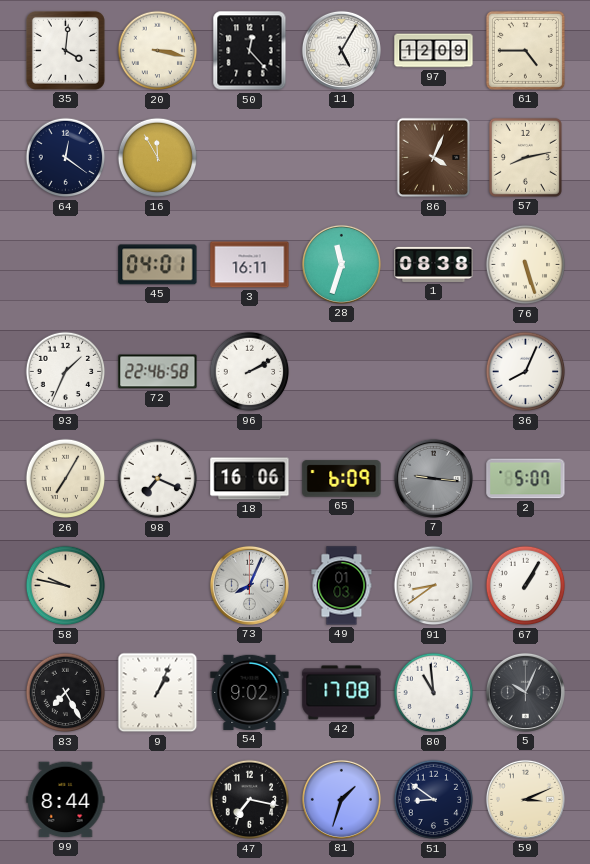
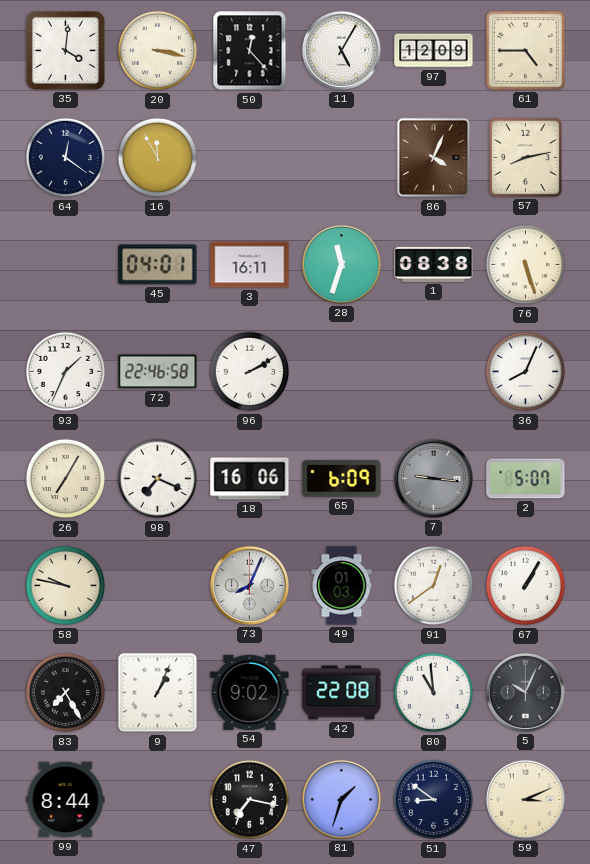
91: 8:39 -> 12:39
42: 17:08 -> 22:08
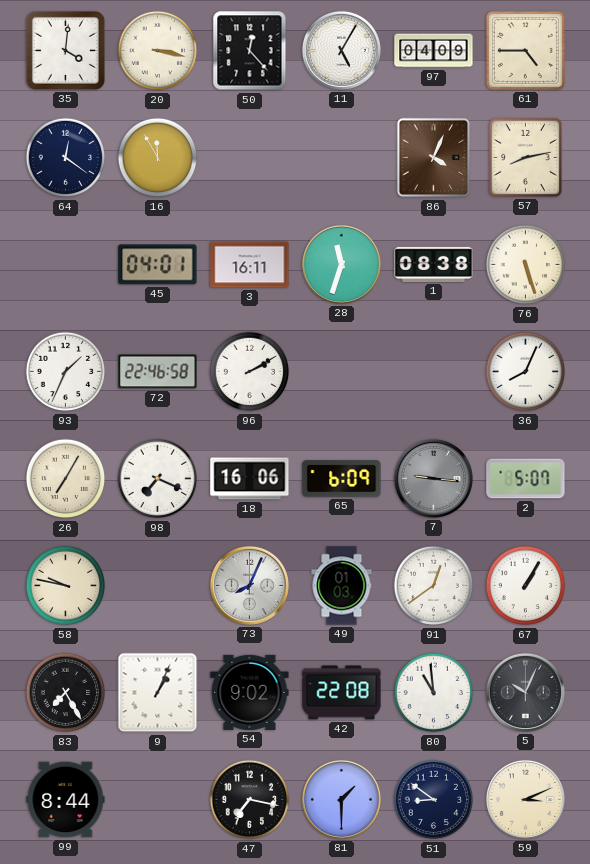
97: 12:09 -> 04:09
81: 1:33 -> 1:30
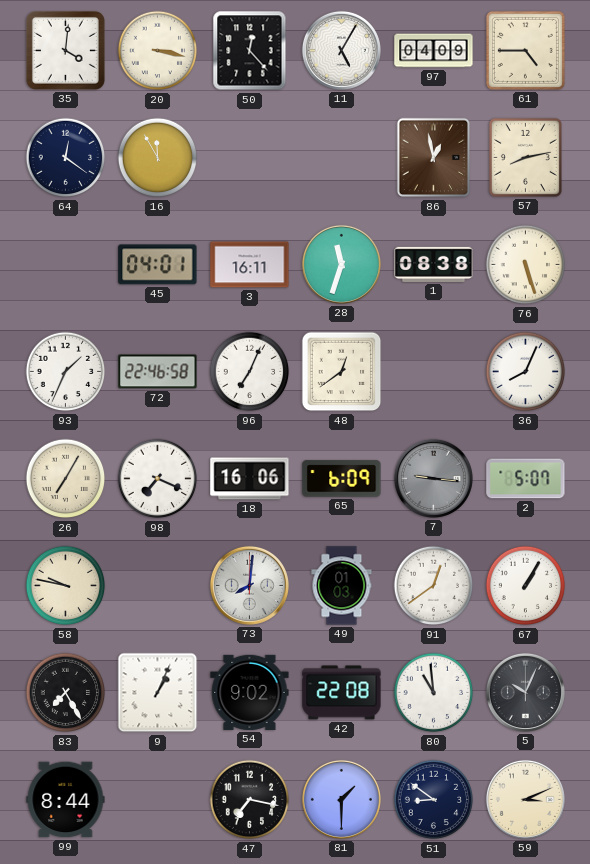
86: 4:04 -> 12:58
96: 2:10 -> 7:04
48: none -> 12:39
73: 8:04 -> 8:01
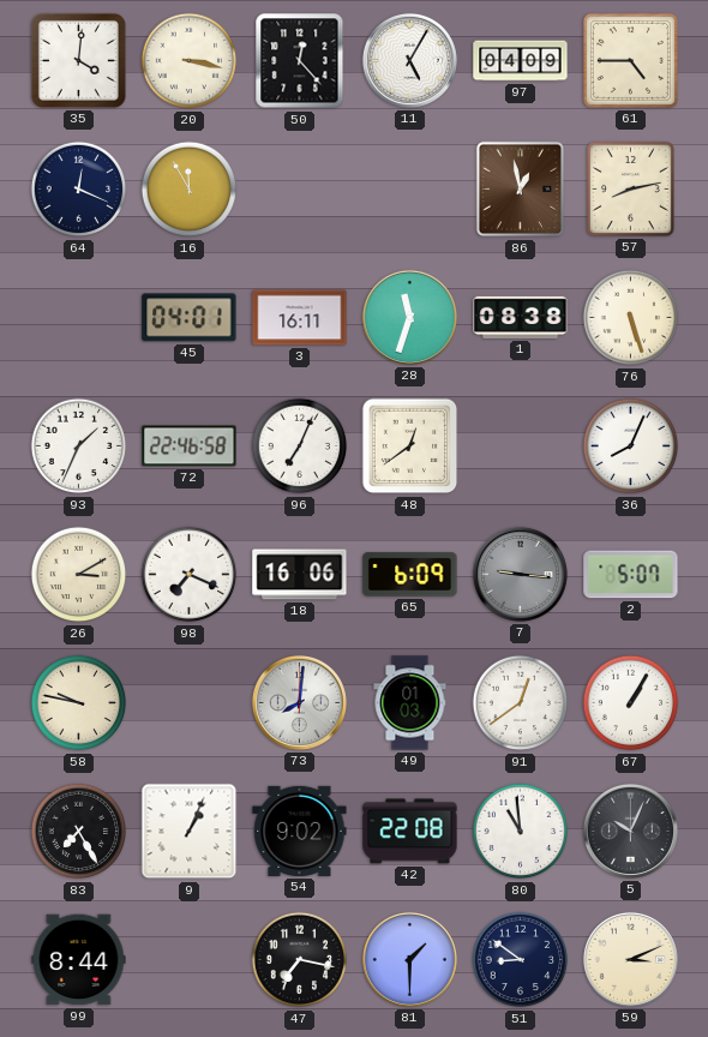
64: 12:21 -> 12:19
26: 7:05 -> 3:10
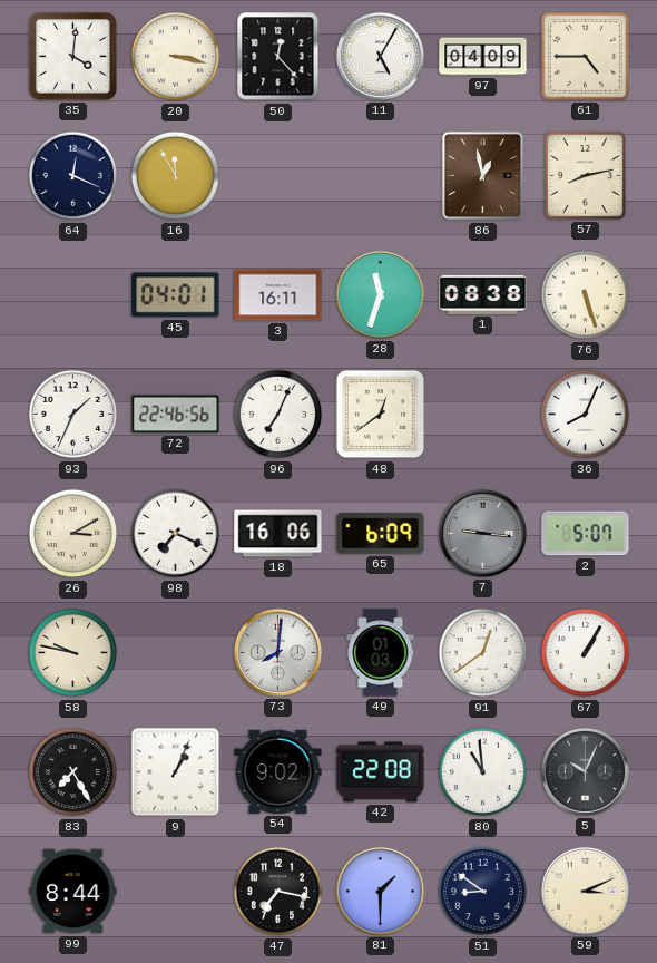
72: 22:46:58 -> 22:46:56
